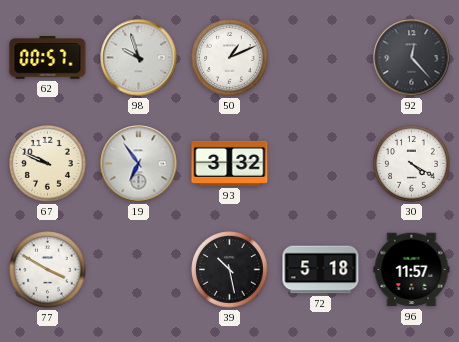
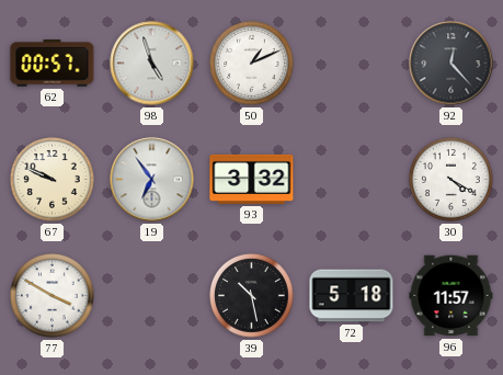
98: 9:57 -> 4:57
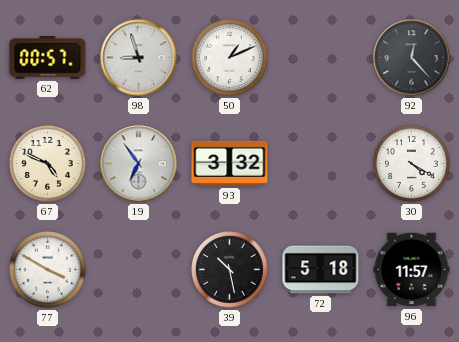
98: 4:57 -> 8:57
67: 9:49 -> 4:49
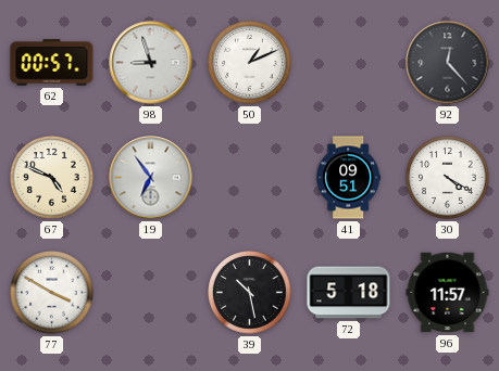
93: 3:32 -> none
41: none -> 09:51
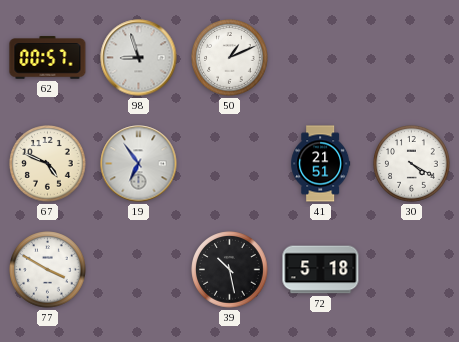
92: 12:23 -> none
41: 09:51 -> 21:51
96: 11:57 -> none
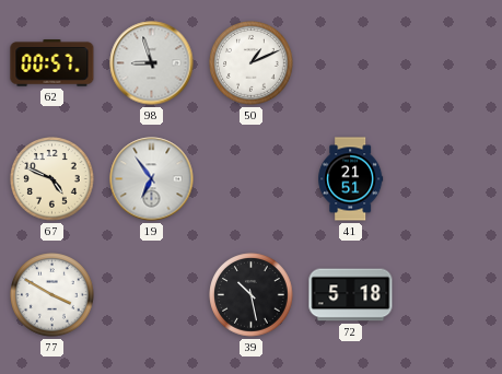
30: 4:20 -> none
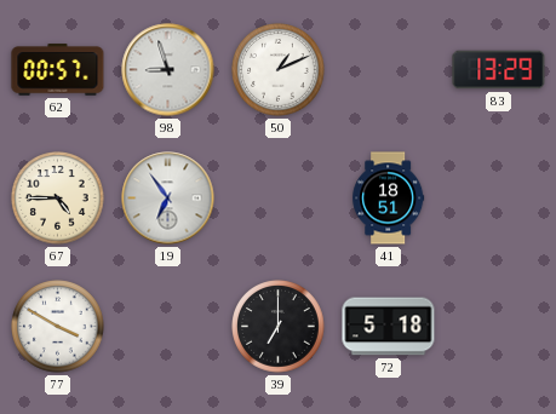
83: none -> 13:29
67: 4:49 -> 4:45
41: 21:51 -> 18:51
39: 10:28 -> 7:00
